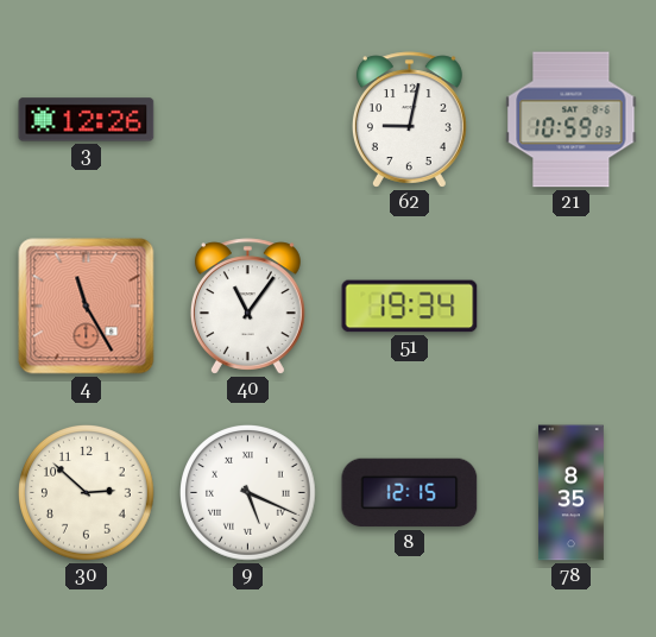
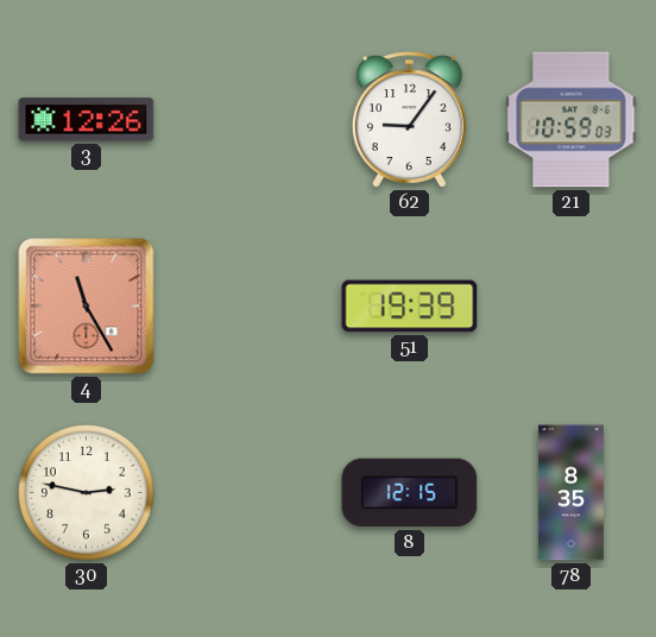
62: 9:02 -> 9:06
40: 11:06 -> none
51: 19:34 -> 19:39
30: 2:52 -> 2:47
9: 5:19 -> none
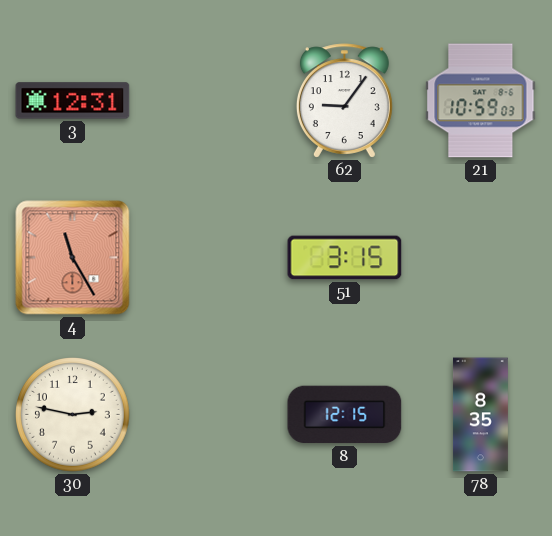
3: 12:26 -> 12:31
51: 19:39 -> 3:15
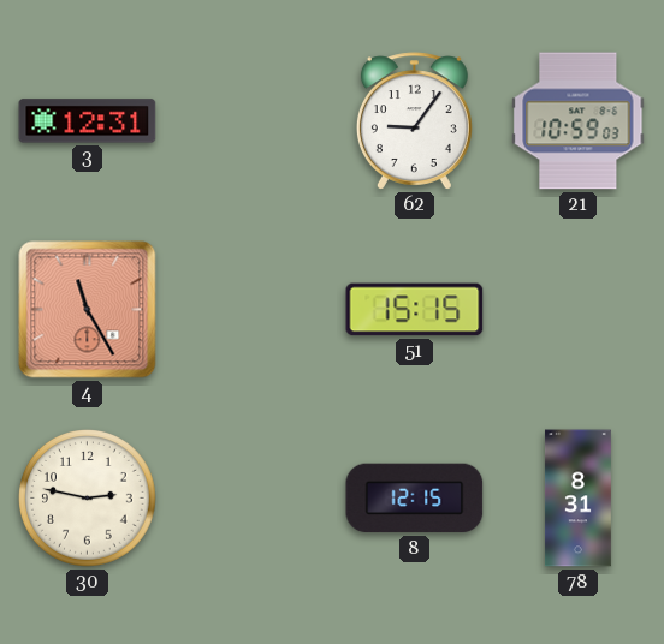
51: 3:15 -> 15:15
78: 8:35 -> 8:31
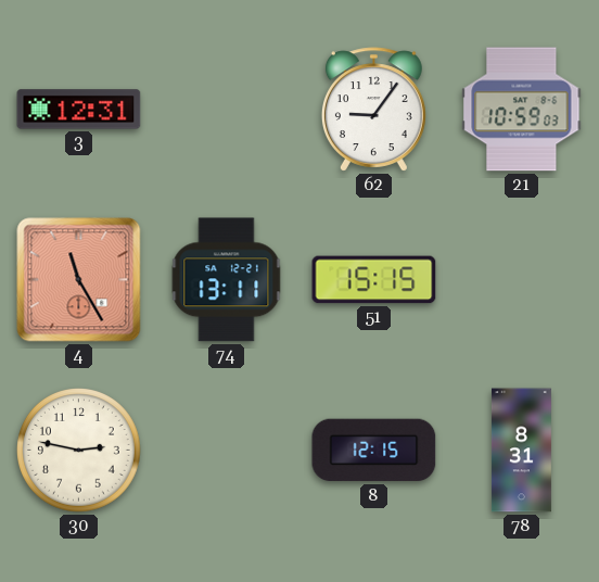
74: none -> 13:11
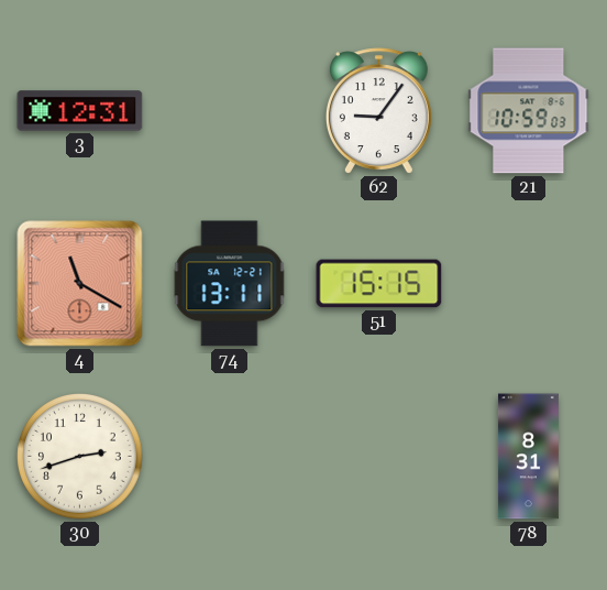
4: 11:25 -> 11:20
30: 2:47 -> 2:42
8: 12:15 -> none
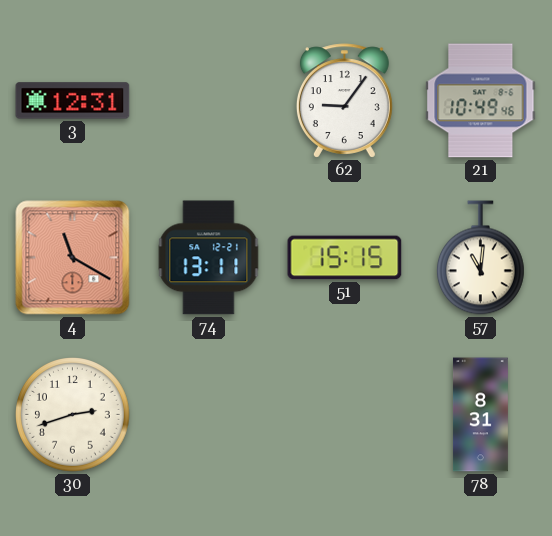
21: 10:59 -> 10:49
57: none -> 11:01
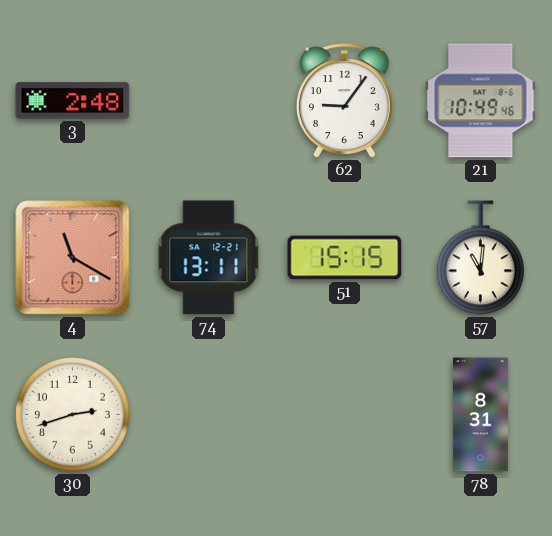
3: 12:31 -> 2:48
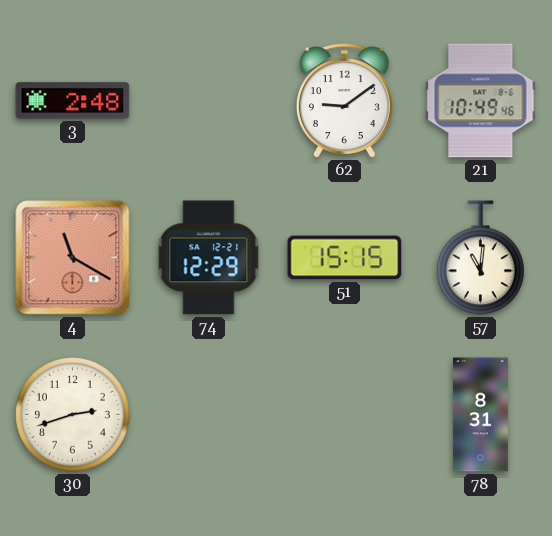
62: 9:06 -> 9:09
74: 13:11 -> 12:29
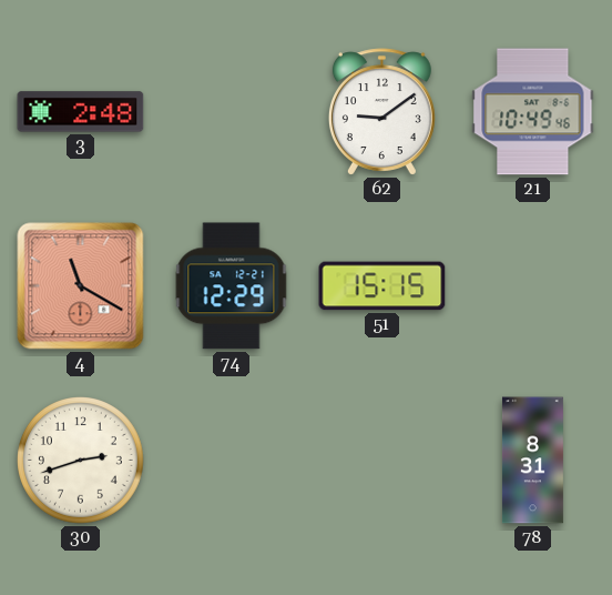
57: 11:01 -> none
